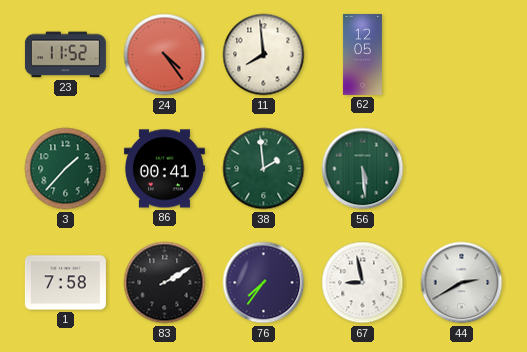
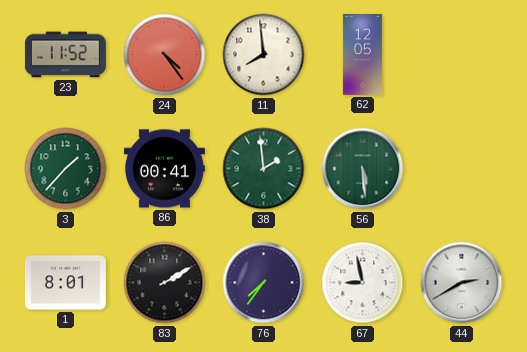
1: 7:58 -> 8:01
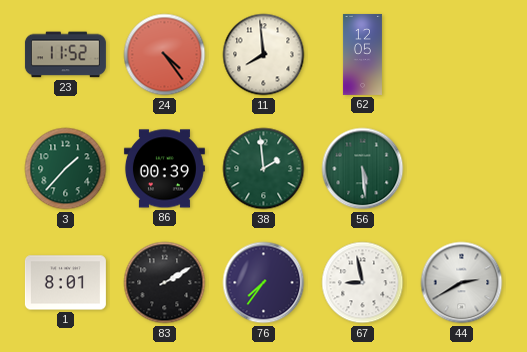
86: 00:41 -> 00:39
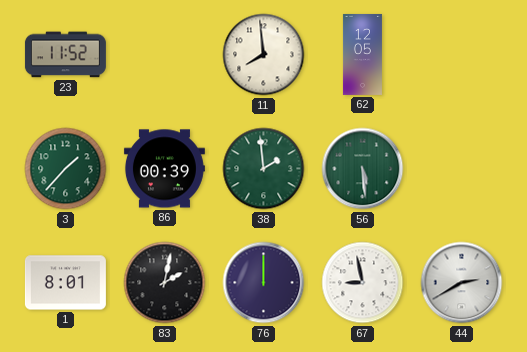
24: 4:24 -> none
83: 2:10 -> 2:02
76: 7:36 -> 12:00
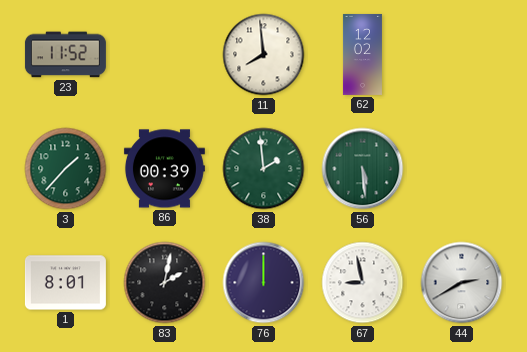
62: 12:05 -> 12:02
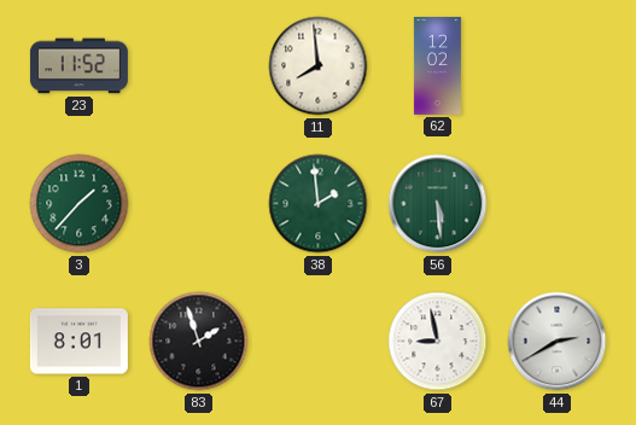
86: 00:39 -> none
83: 2:02 -> 1:57
76: 12:00 -> none
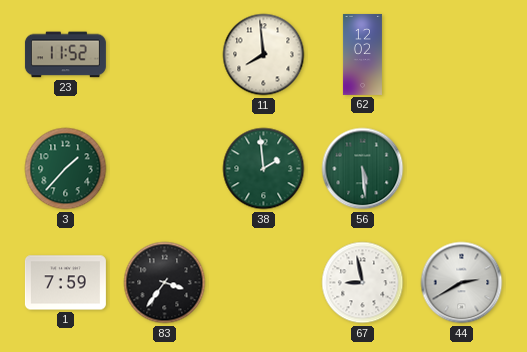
1: 8:01 -> 7:59
83: 1:57 -> 3:36
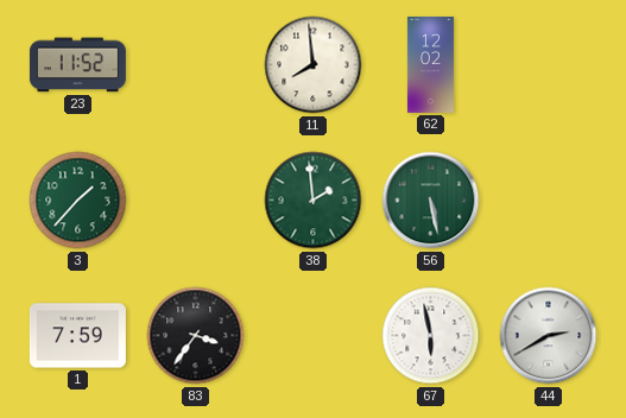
56: 5:29 -> 5:28
67: 8:58 -> 5:58
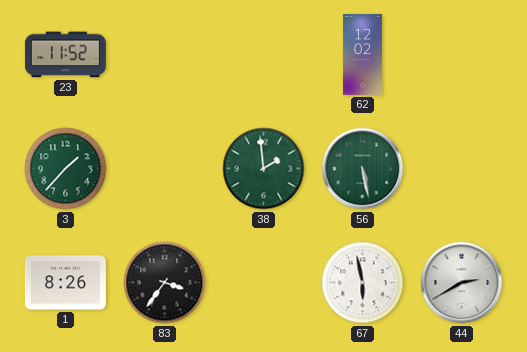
11: 7:59 -> none
1: 7:59 -> 8:26
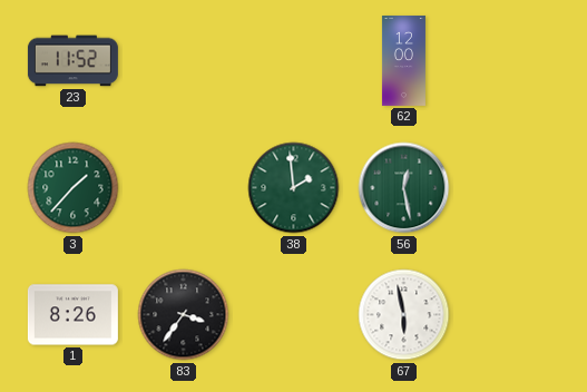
62: 12:02 -> 12:00
56: 5:28 -> 12:28
44: 2:40 -> none
